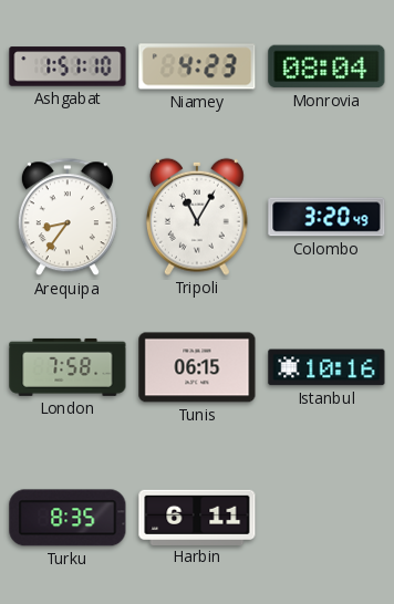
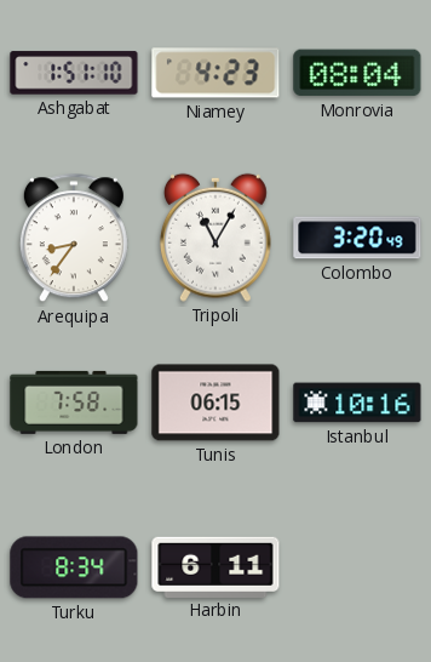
Turku: 8:35 -> 8:34
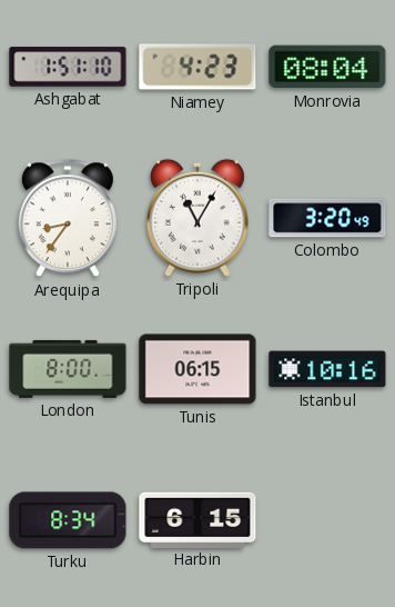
London: 7:58 -> 8:00
Harbin: 6:11 -> 6:15
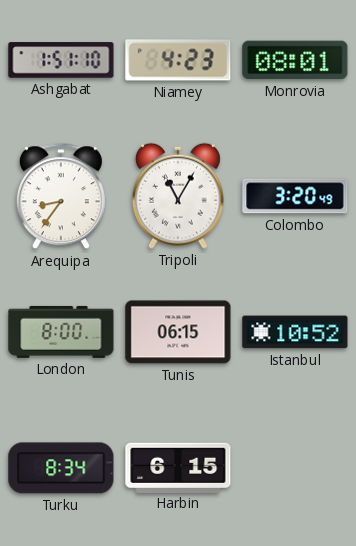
Monrovia: 08:04 -> 08:01
Istanbul: 10:16 -> 10:52
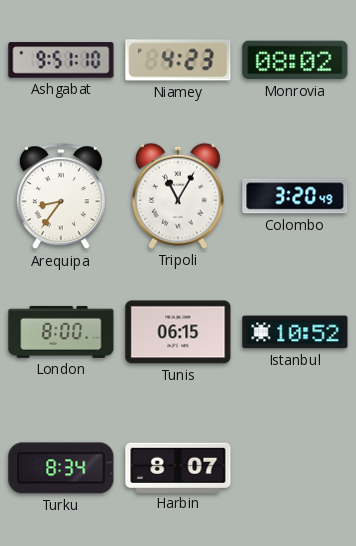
Ashgabat: 1:51 -> 9:51
Monrovia: 08:01 -> 08:02
Harbin: 6:15 -> 8:07
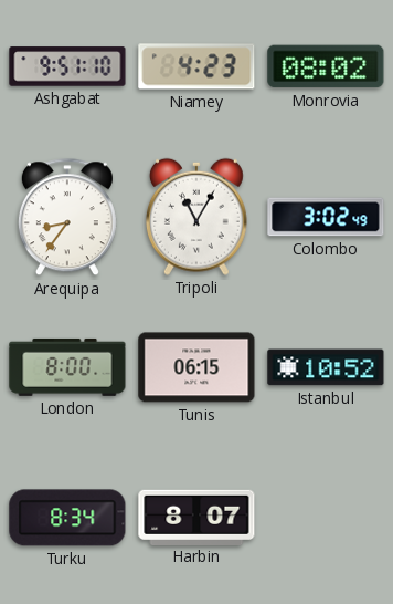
Colombo: 3:20 -> 3:02
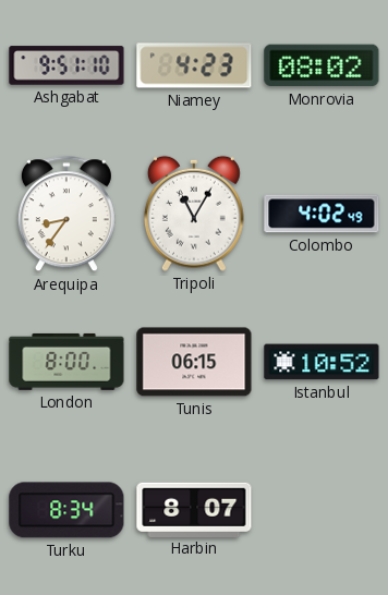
Colombo: 3:02 -> 4:02
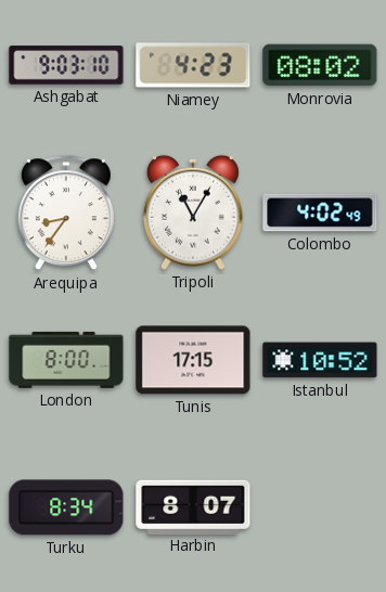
Ashgabat: 9:51 -> 9:03
Tunis: 06:15 -> 17:15
